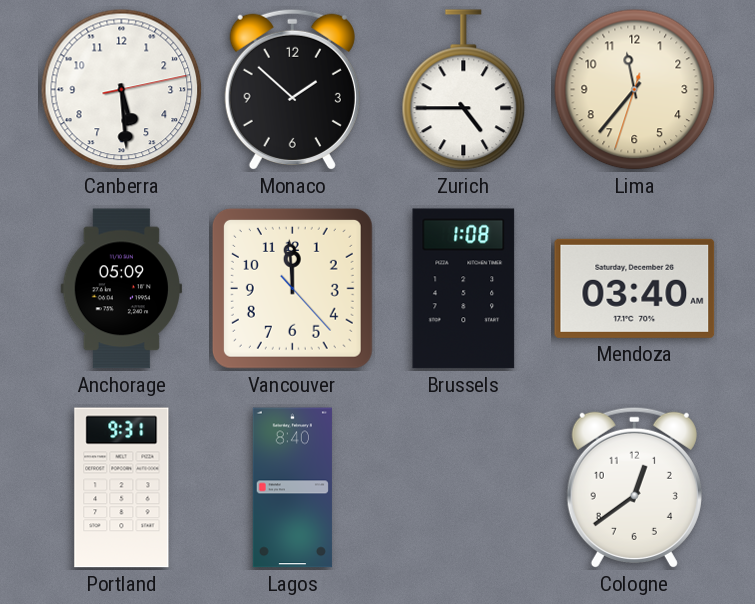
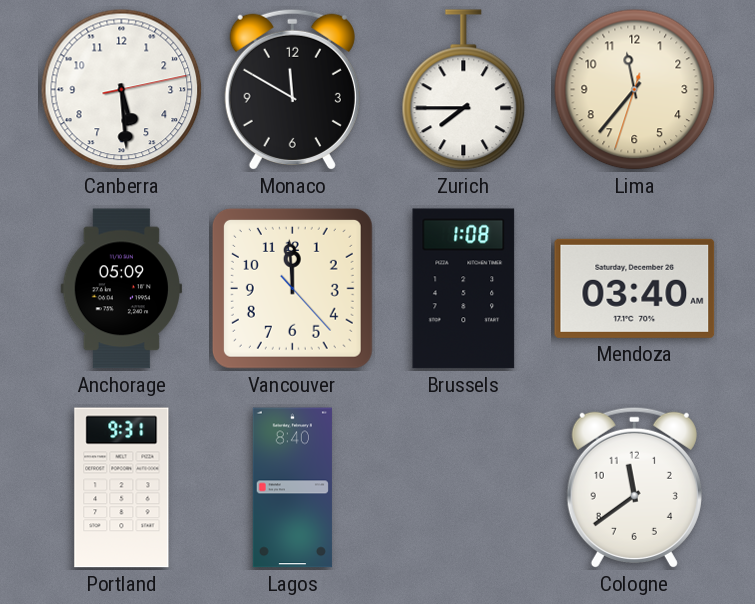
Monaco: 1:52 -> 11:50
Zurich: 4:45 -> 7:45
Cologne: 12:39 -> 11:39
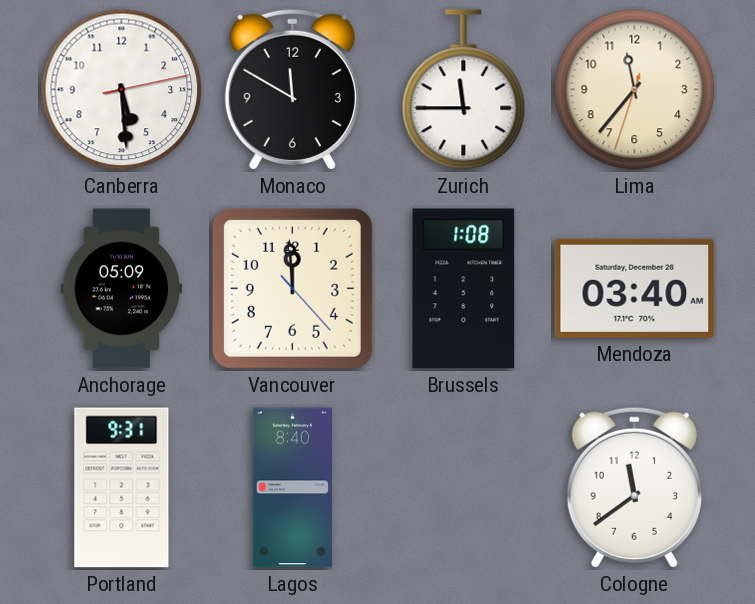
Zurich: 7:45 -> 11:45
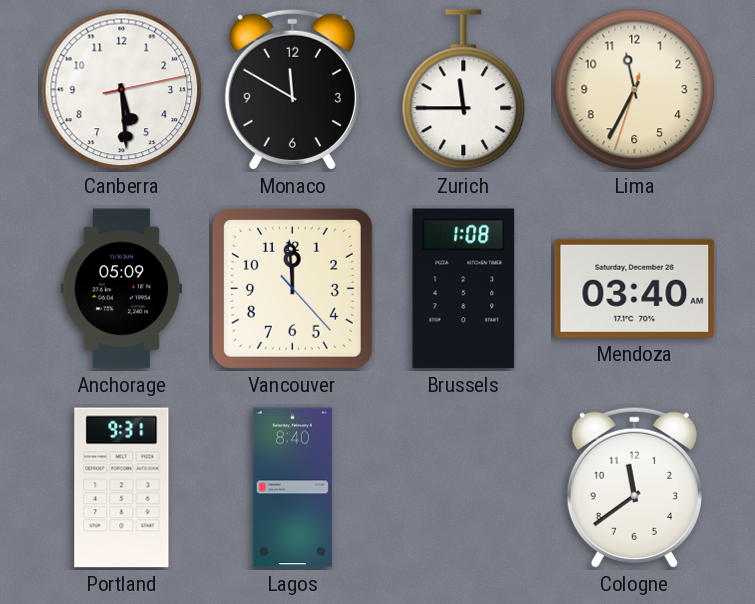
Lima: 11:36 -> 11:34
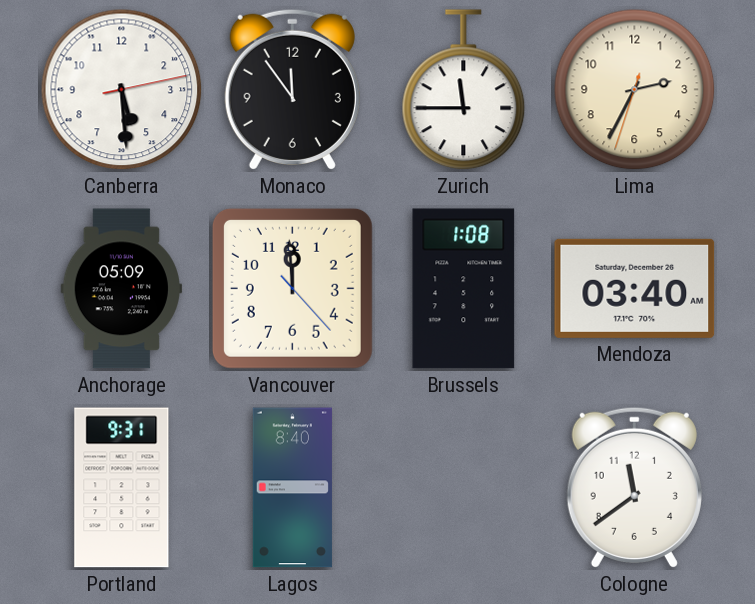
Monaco: 11:50 -> 11:54
Lima: 11:34 -> 2:34
